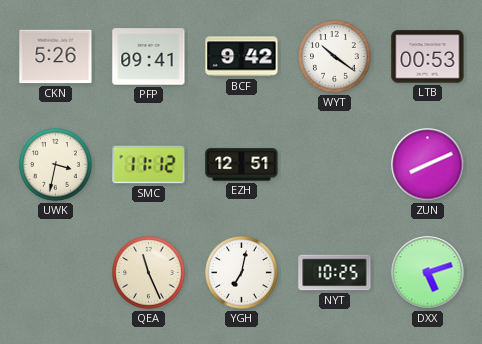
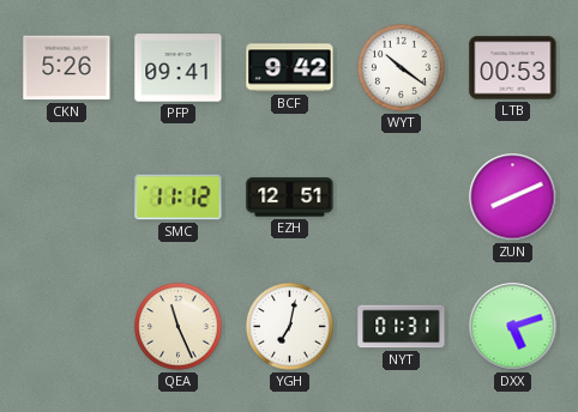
UWK: 3:32 -> none
NYT: 10:25 -> 01:31
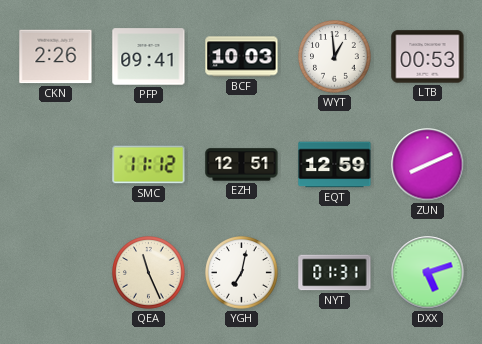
CKN: 5:26 -> 2:26
BCF: 9:42 -> 10:03
WYT: 10:21 -> 12:59
EQT: none -> 12:59
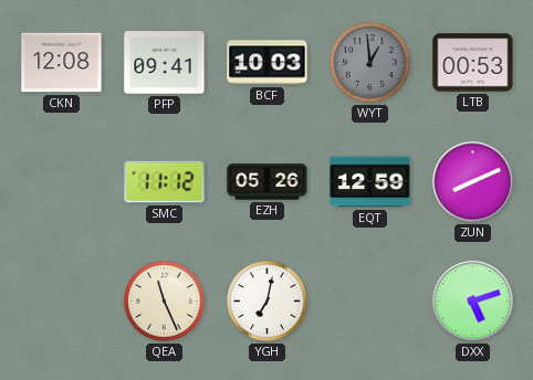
CKN: 2:26 -> 12:08
WYT dial: white -> grey
EZH: 12:51 -> 05:26
NYT: 01:31 -> none
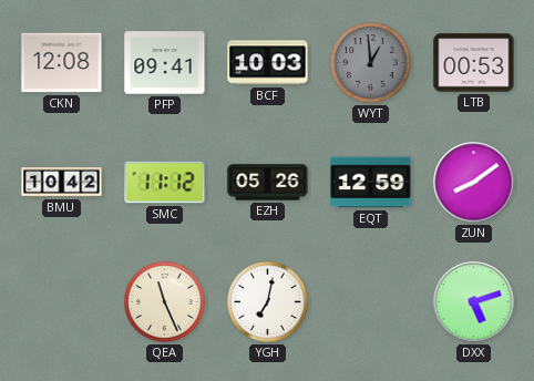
BMU: none -> 10:42
ZUN: 8:11 -> 8:09
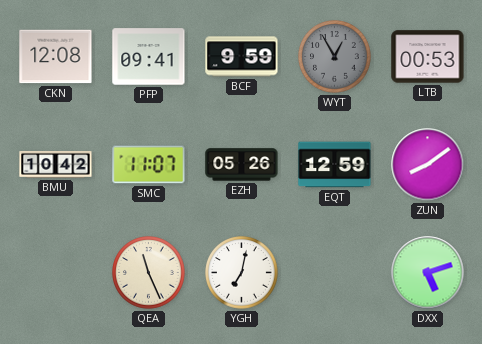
BCF: 10:03 -> 9:59
WYT: 12:59 -> 12:55
SMC: 11:12 -> 11:07
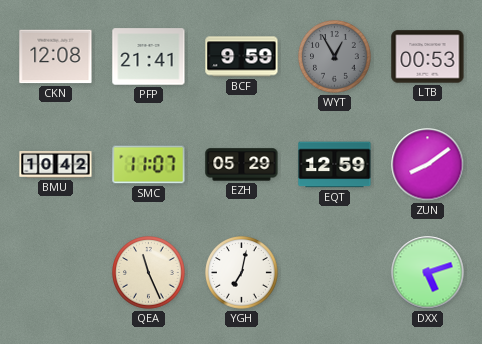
PFP: 09:41 -> 21:41
EZH: 05:26 -> 05:29
